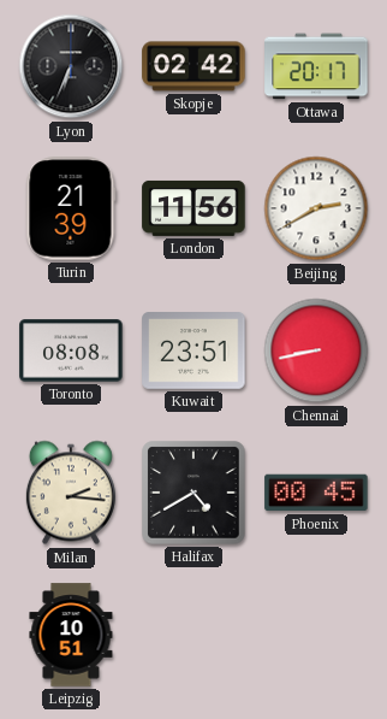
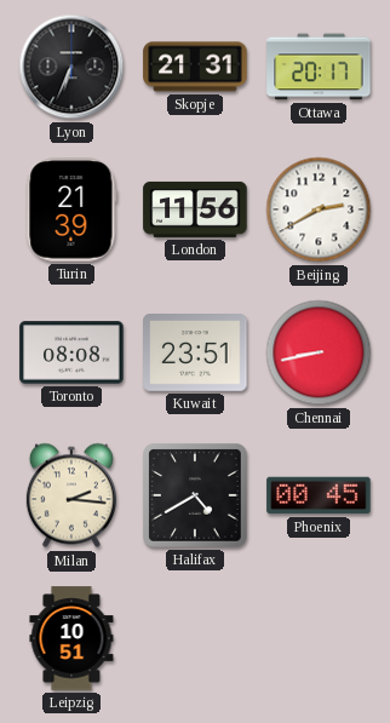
Skopje: 02:42 -> 21:31
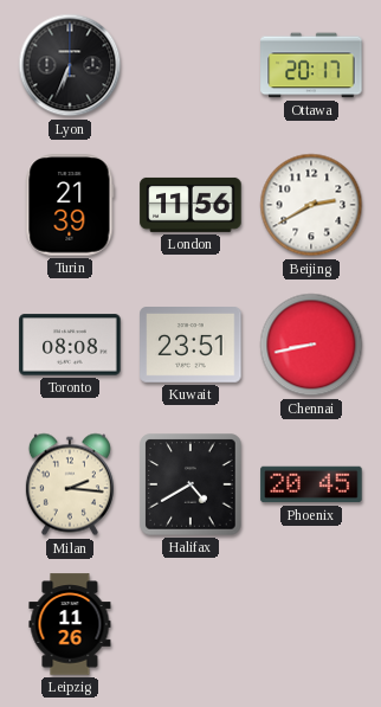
Skopje: 21:31 -> none
Phoenix: 00:45 -> 20:45
Leipzig: 10:51 -> 11:26
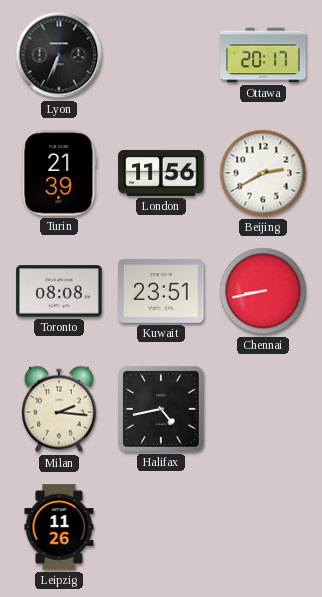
Halifax: 4:40 -> 4:43
Phoenix: 20:45 -> none
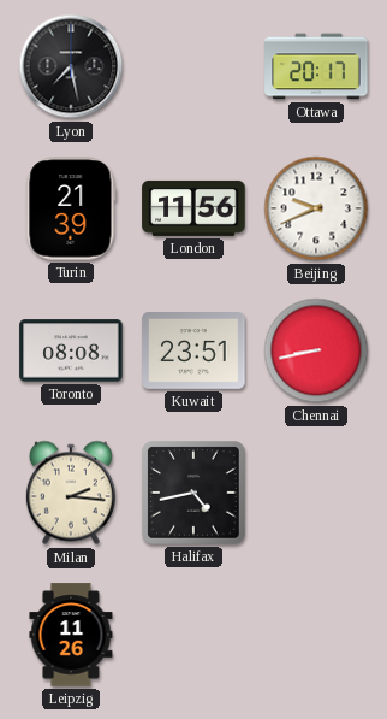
Lyon: 6:34 -> 7:28
Beijing: 2:40 -> 9:41
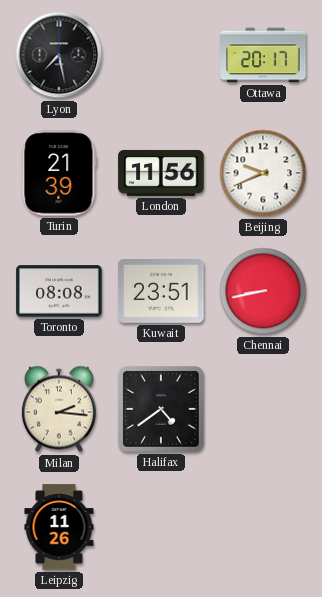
Halifax: 4:43 -> 4:39
